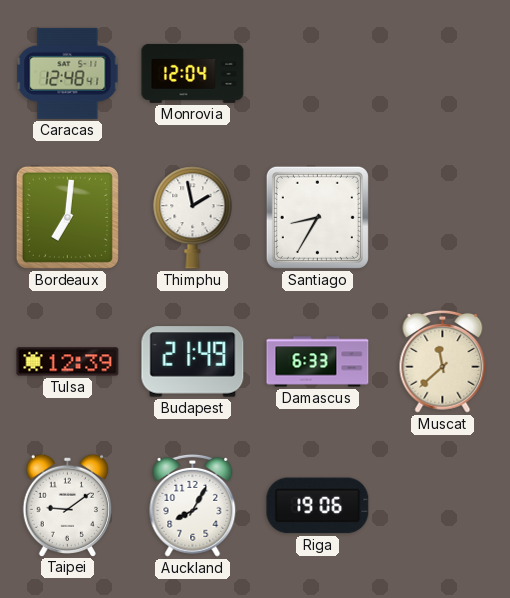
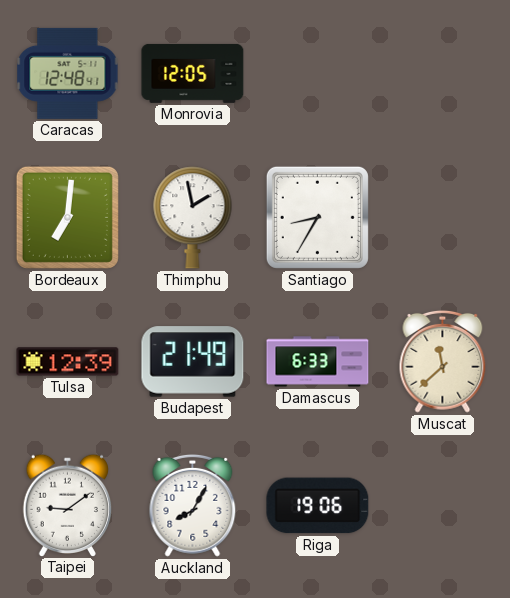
Monrovia: 12:04 -> 12:05
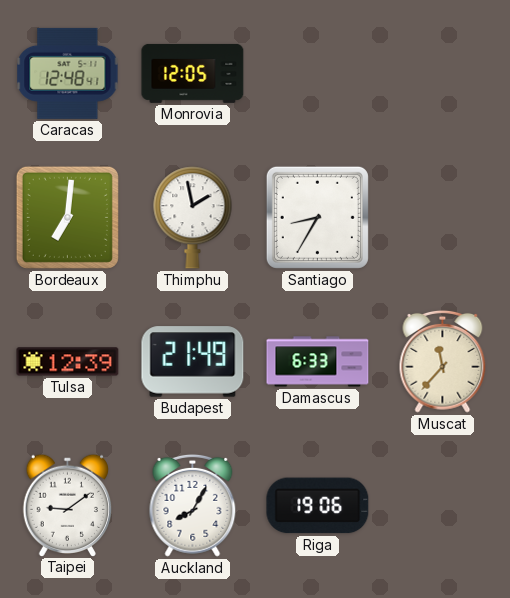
Muscat: 11:38 -> 11:37
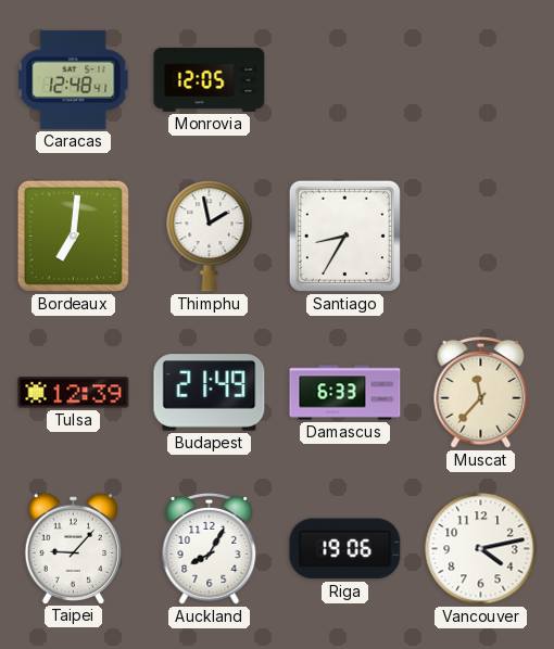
Taipei: 9:09 -> 9:07
Vancouver: none -> 4:13
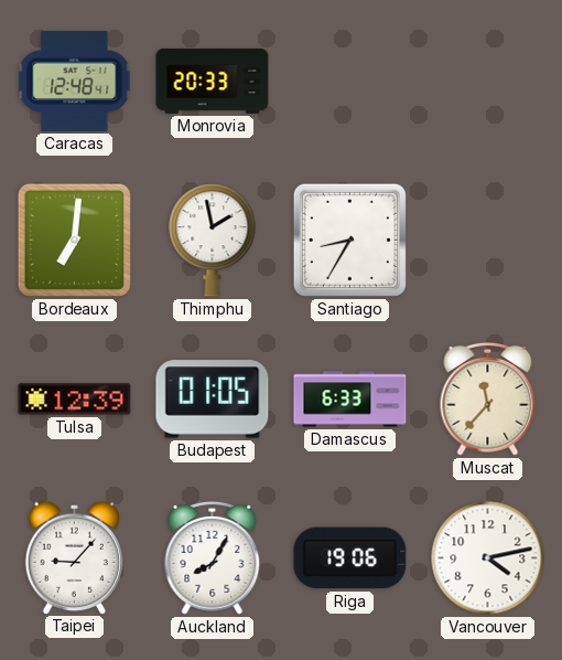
Monrovia: 12:05 -> 20:33
Budapest: 21:49 -> 01:05
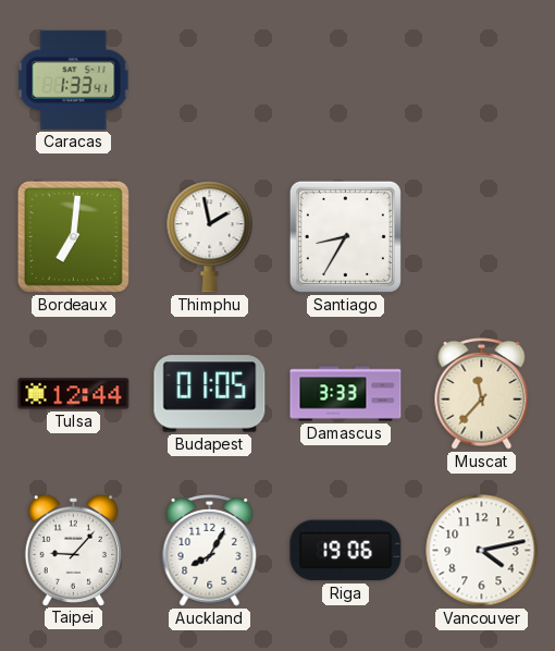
Caracas: 12:48 -> 1:33
Monrovia: 20:33 -> none
Tulsa: 12:39 -> 12:44
Damascus: 6:33 -> 3:33
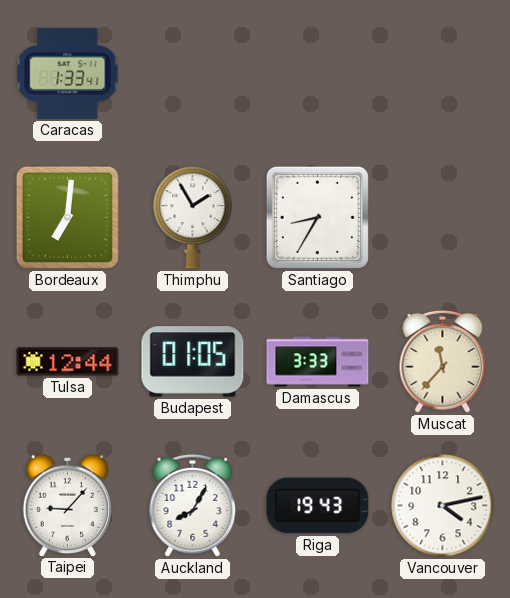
Thimphu: 1:58 -> 1:55
Riga: 19:06 -> 19:43
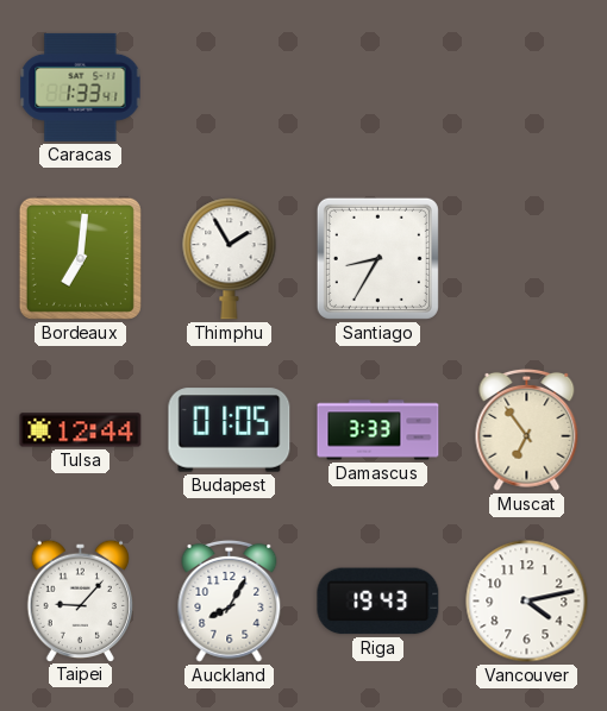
Muscat: 11:37 -> 6:54
